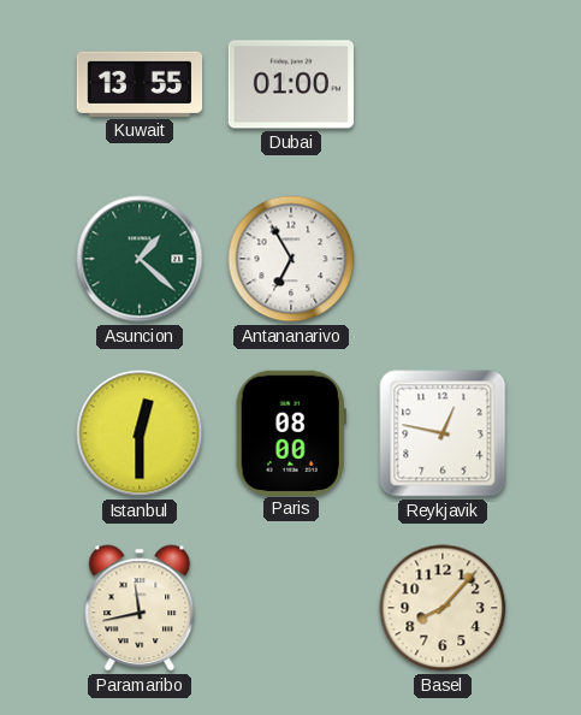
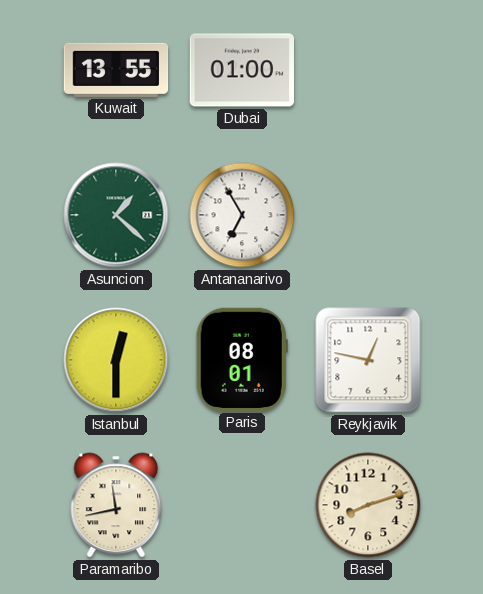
Paris: 08:00 -> 08:01
Basel: 8:07 -> 8:12
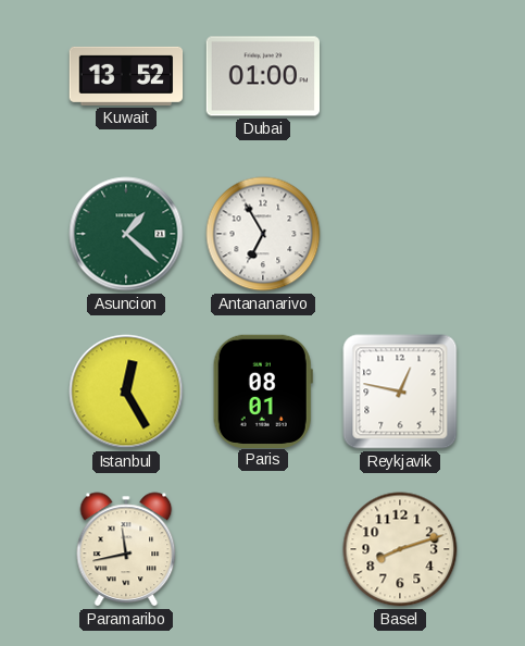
Kuwait: 13:55 -> 13:52
Istanbul: 12:30 -> 12:25
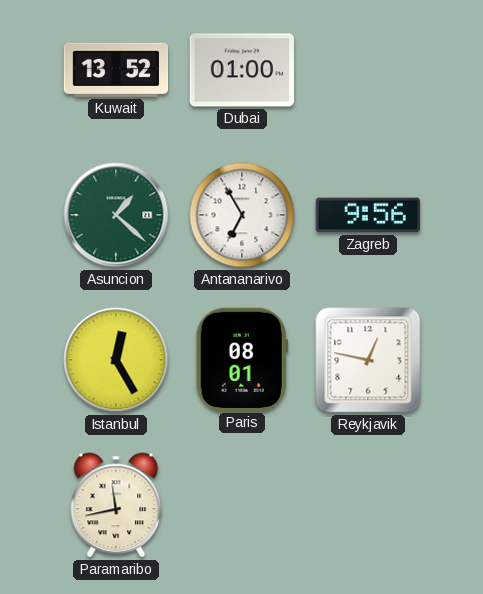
Zagreb: none -> 9:56
Basel: 8:12 -> none
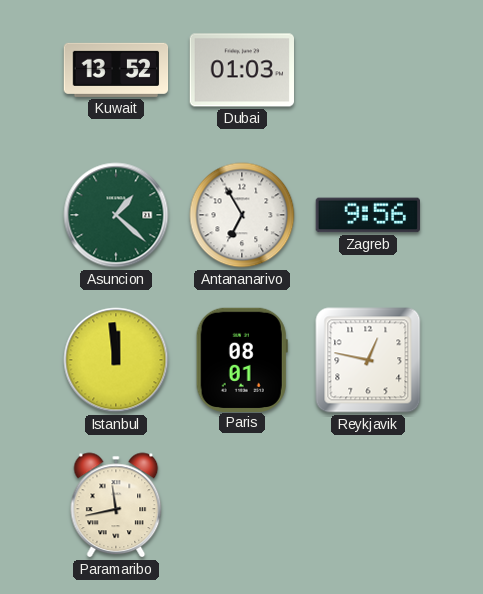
Dubai: 01:00 -> 01:03
Istanbul: 12:25 -> 11:59
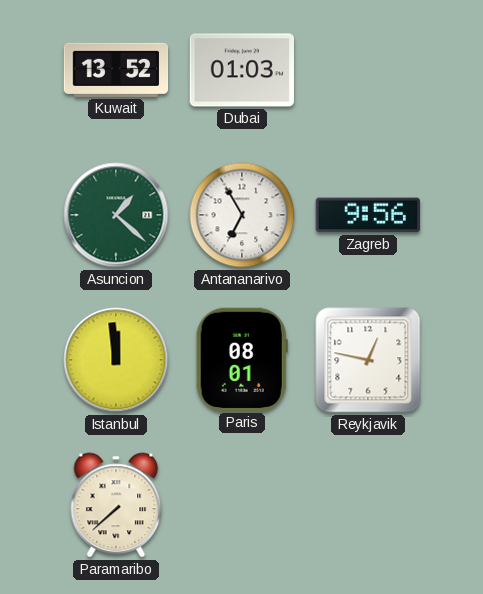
Paramaribo: 11:43 -> 7:38
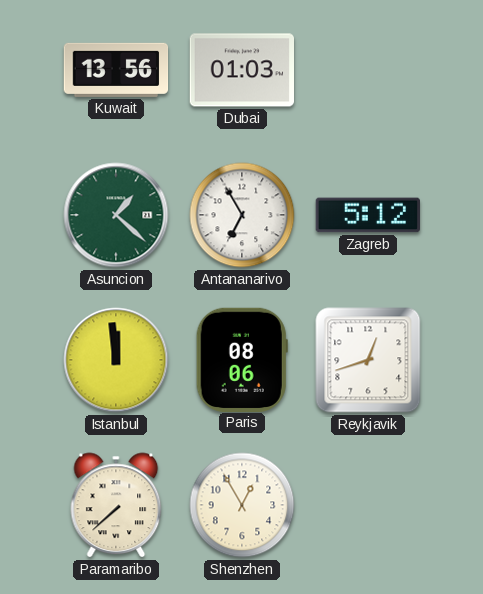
Kuwait: 13:52 -> 13:56
Zagreb: 9:56 -> 5:12
Paris: 08:01 -> 08:06
Reykjavik: 12:47 -> 12:42
Shenzhen: none -> 12:55
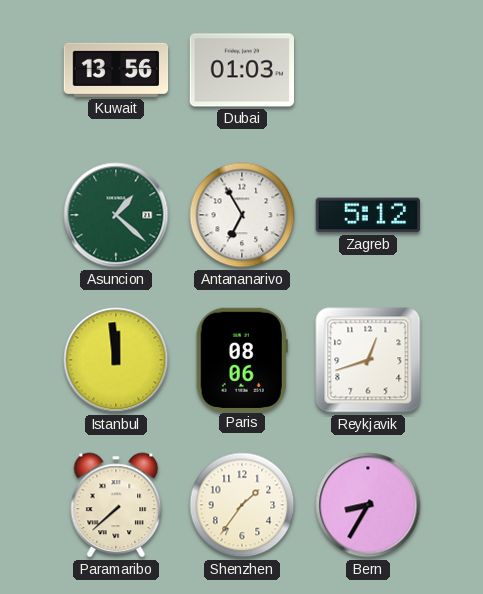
Shenzhen: 12:55 -> 1:36
Bern: none -> 8:35
